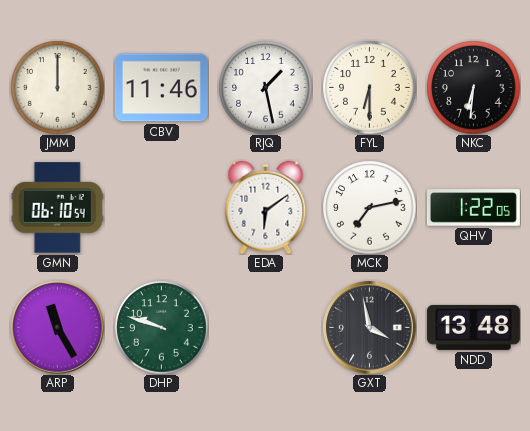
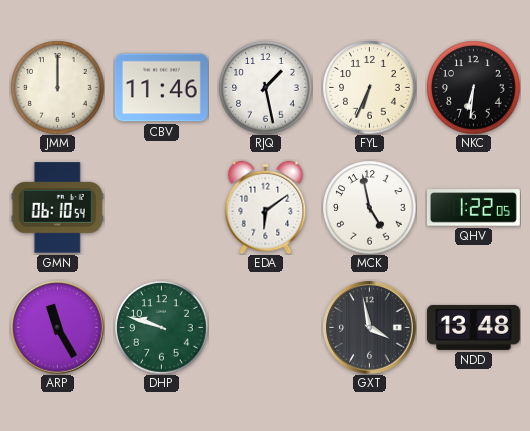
FYL: 6:30 -> 6:34
MCK: 7:13 -> 4:58
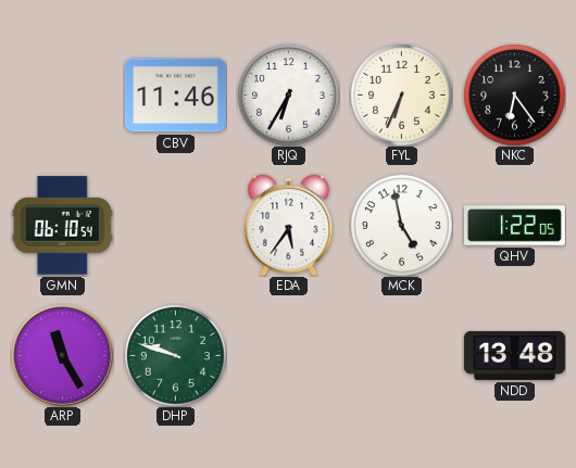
JMM: 12:00 -> none
RJQ: 1:28 -> 6:35
NKC: 6:31 -> 6:24
EDA: 6:09 -> 5:36
GXT: 3:58 -> none
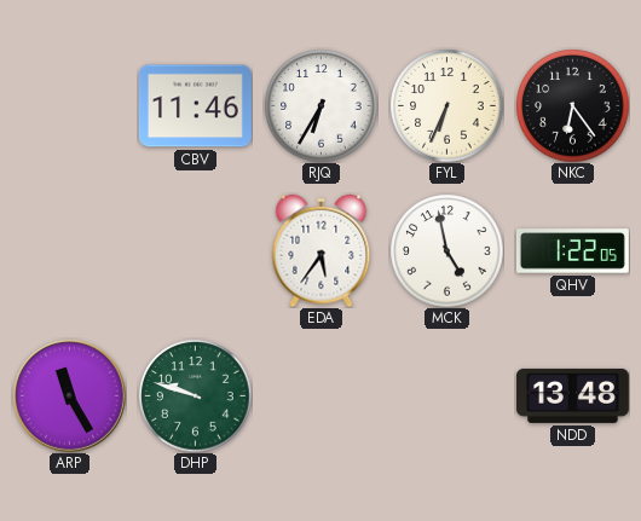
GMN: 06:10 -> none
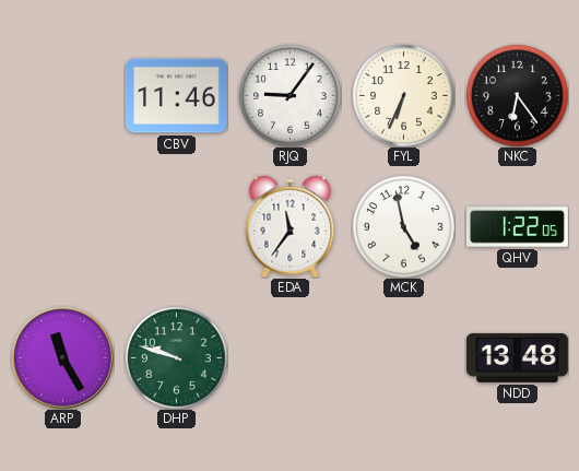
RJQ: 6:35 -> 9:06
EDA: 5:36 -> 11:36
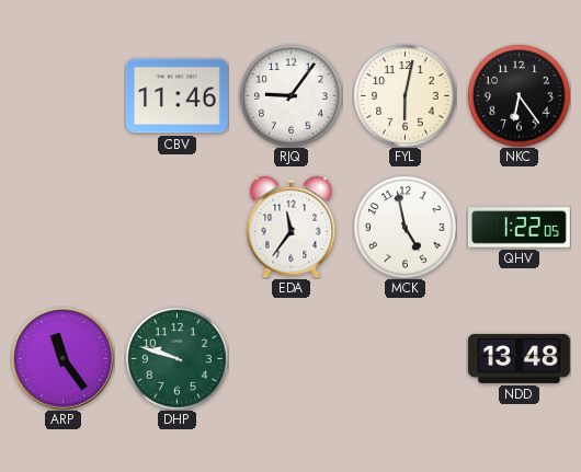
FYL: 6:34 -> 6:02
ARP: 11:25 -> 11:24
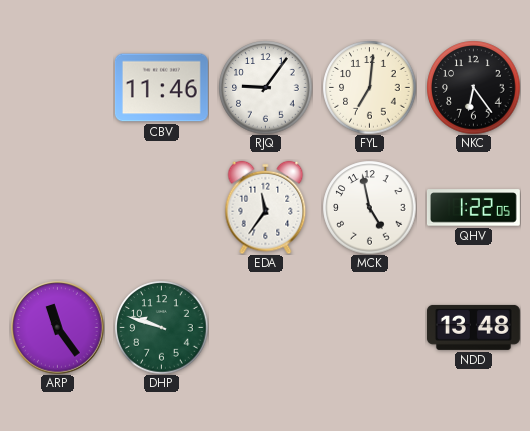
FYL: 6:02 -> 7:01
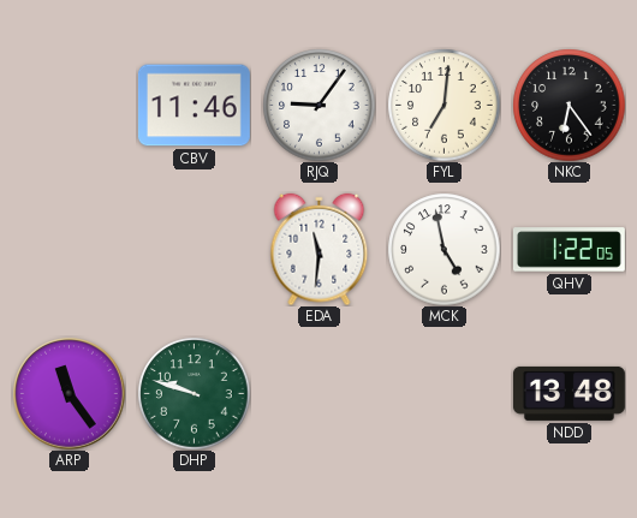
EDA: 11:36 -> 11:31
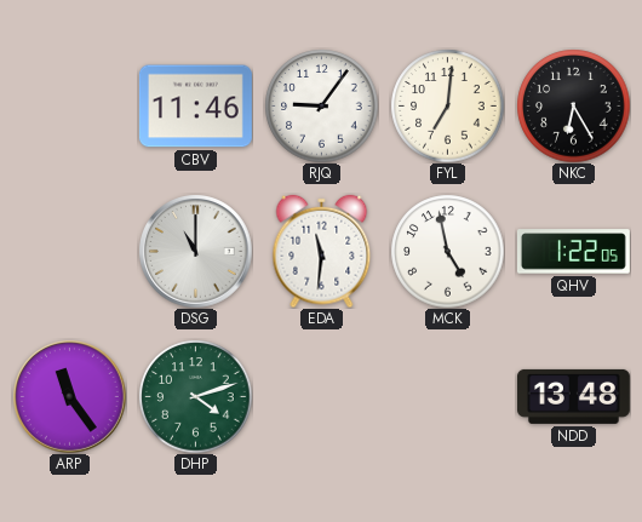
NKC: 6:24 -> 6:25
DSG: none -> 11:00
DHP: 9:48 -> 4:12
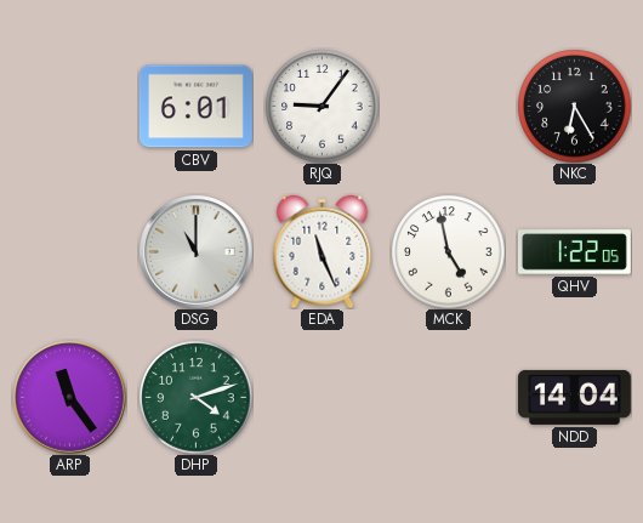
CBV: 11:46 -> 6:01
FYL: 7:01 -> none
EDA: 11:31 -> 11:26
NDD: 13:48 -> 14:04
